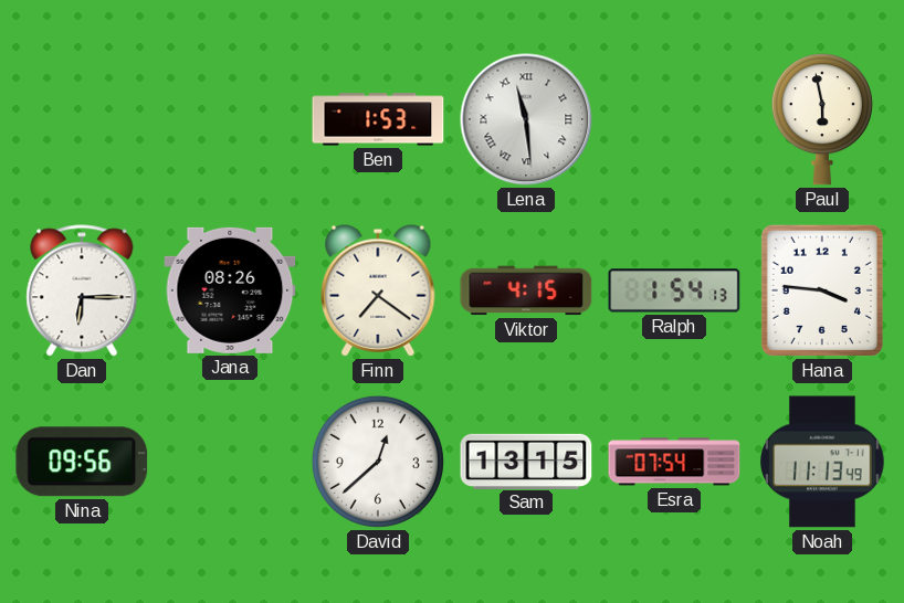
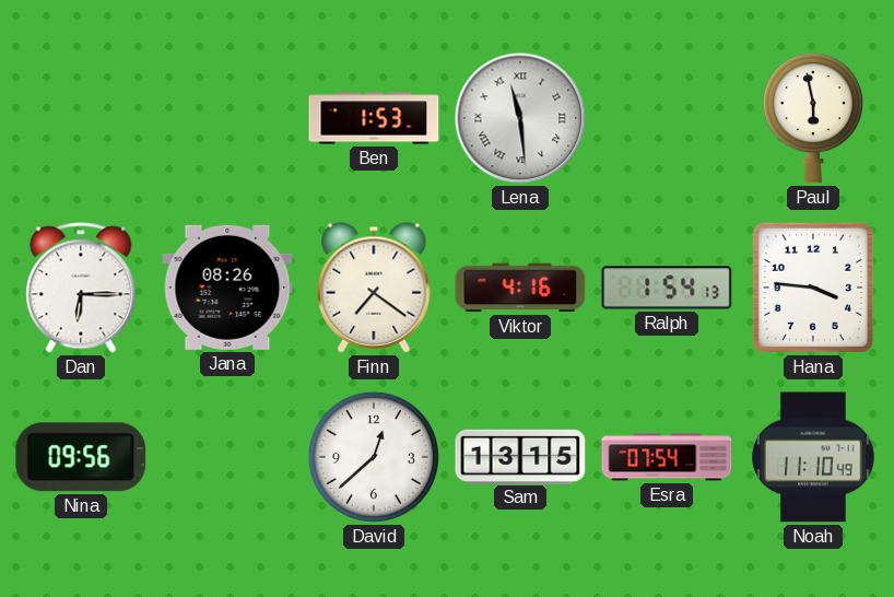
Viktor: 4:15 -> 4:16
Noah: 11:13 -> 11:10
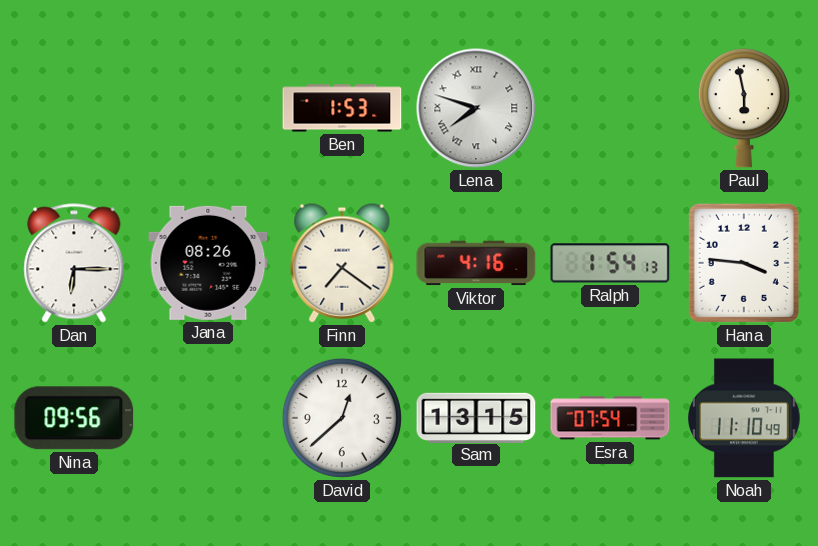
Lena: 11:29 -> 7:48
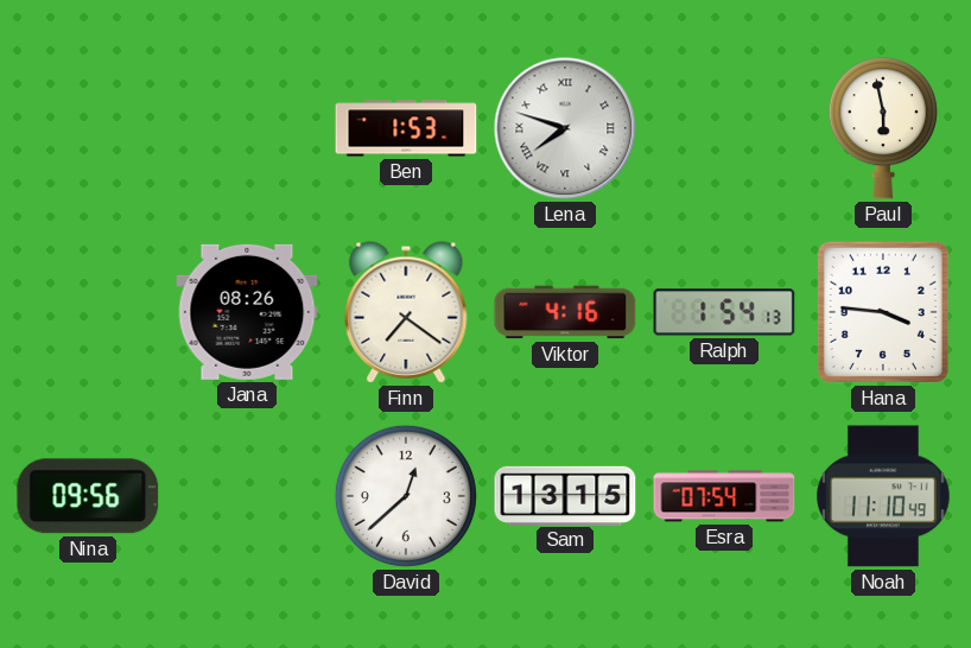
Dan: 6:15 -> none
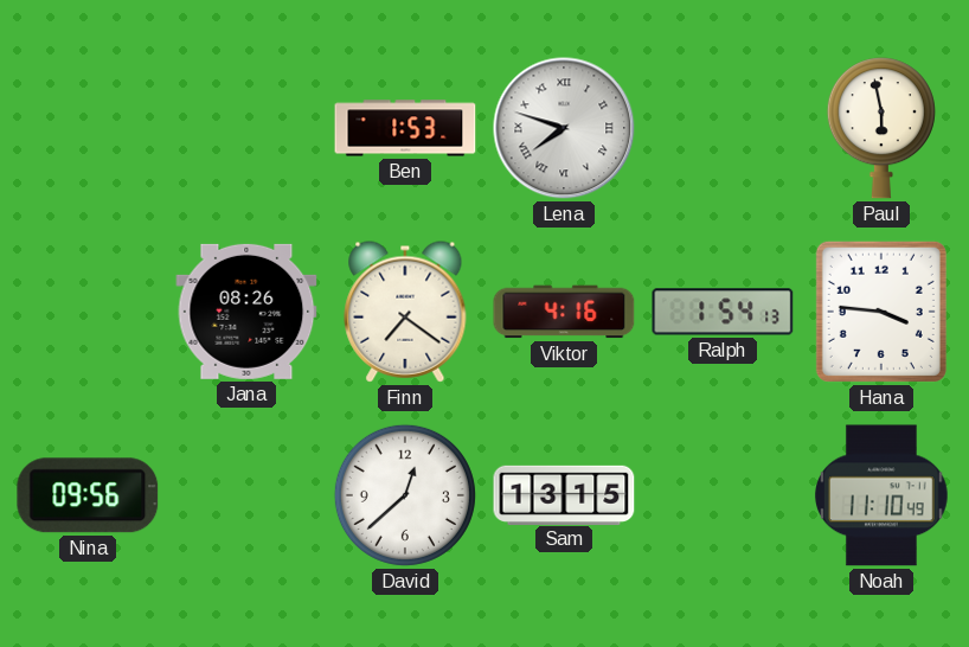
Esra: 07:54 -> none
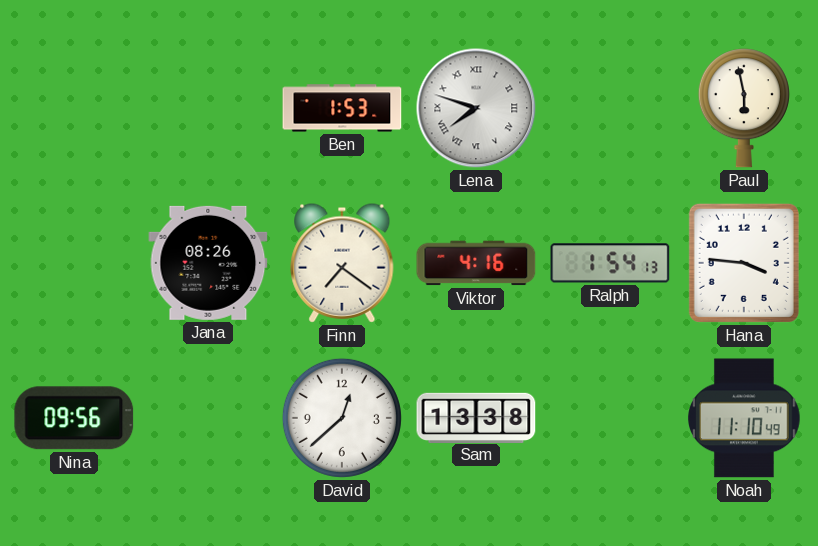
Sam: 13:15 -> 13:38
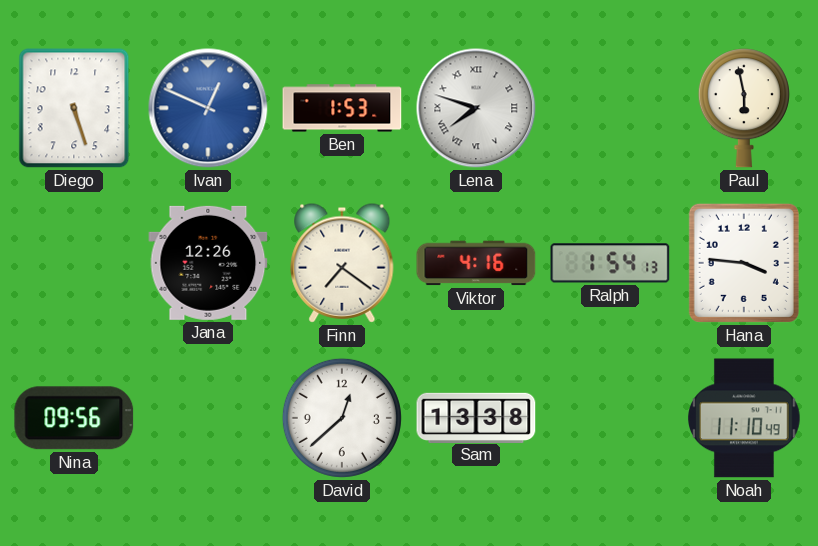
Diego: none -> 5:27
Ivan: none -> 12:49
Jana: 08:26 -> 12:26
